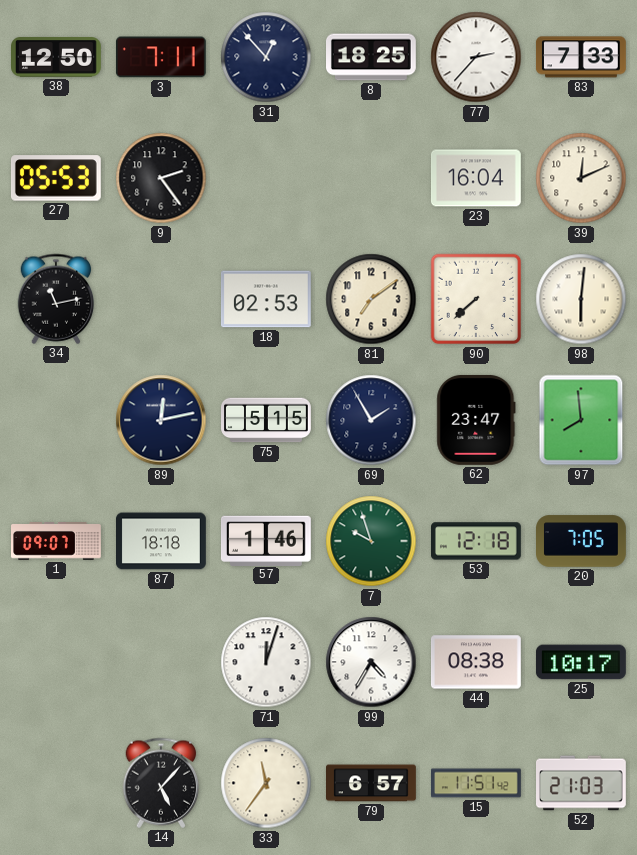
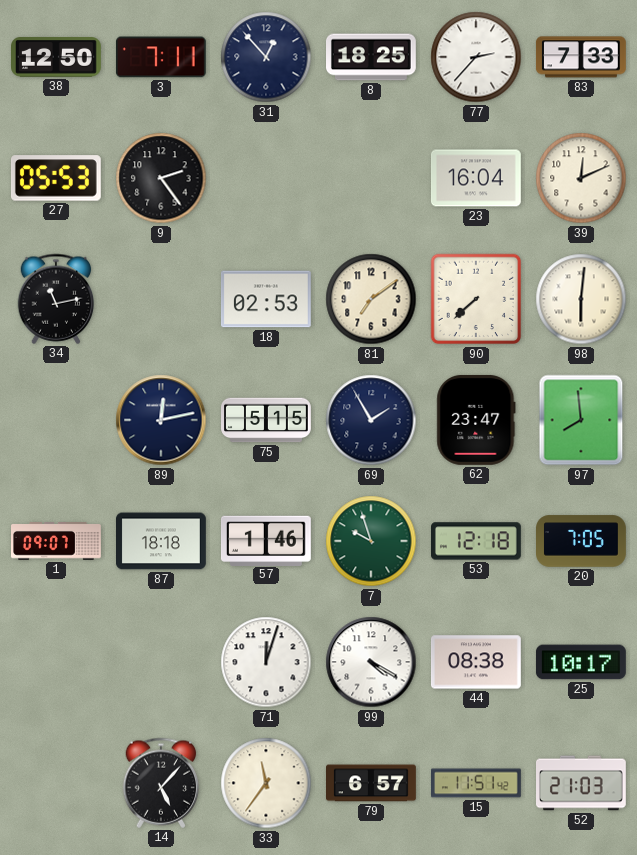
99: 4:35 -> 4:20
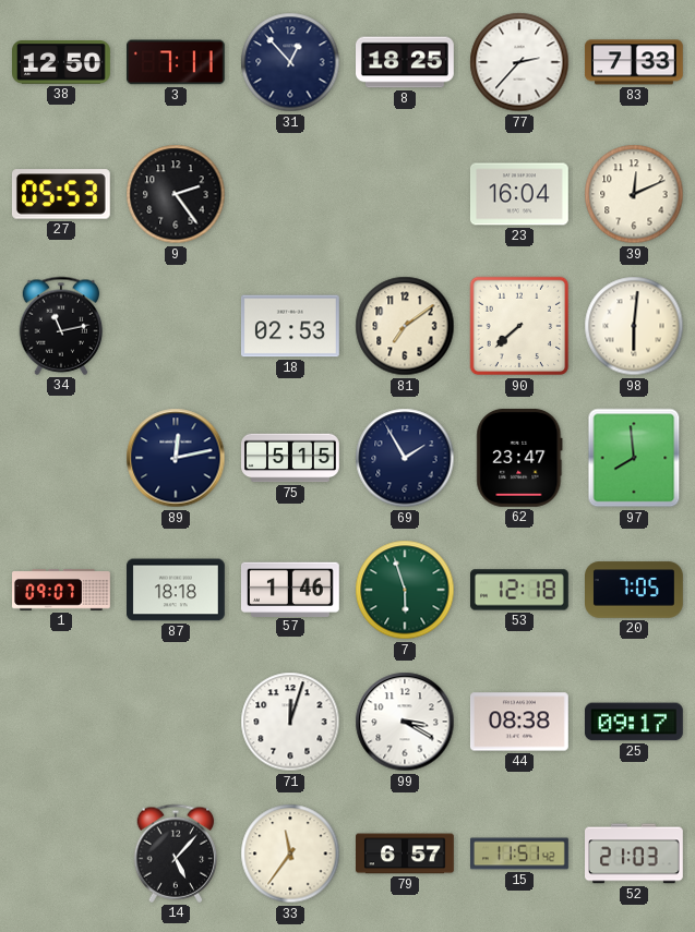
7: 9:57 -> 5:57
99: 4:20 -> 3:20
25: 10:17 -> 09:17
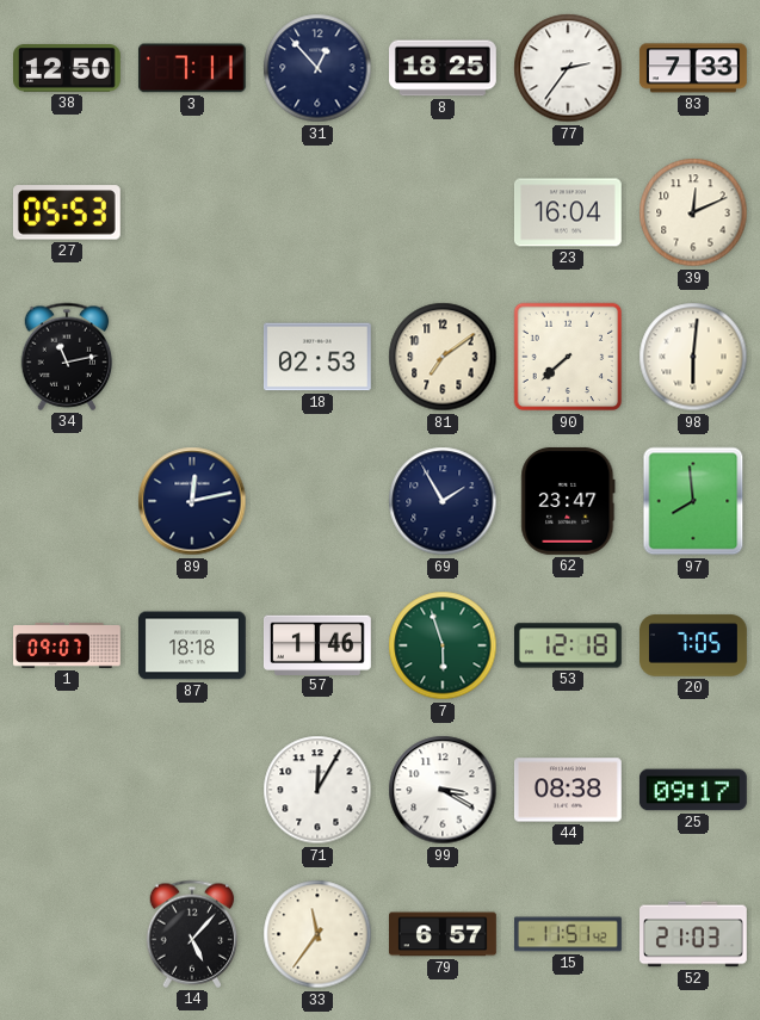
77: 2:37 -> 2:36
9: 2:24 -> none
75: 5:15 -> none
71: 12:03 -> 12:05
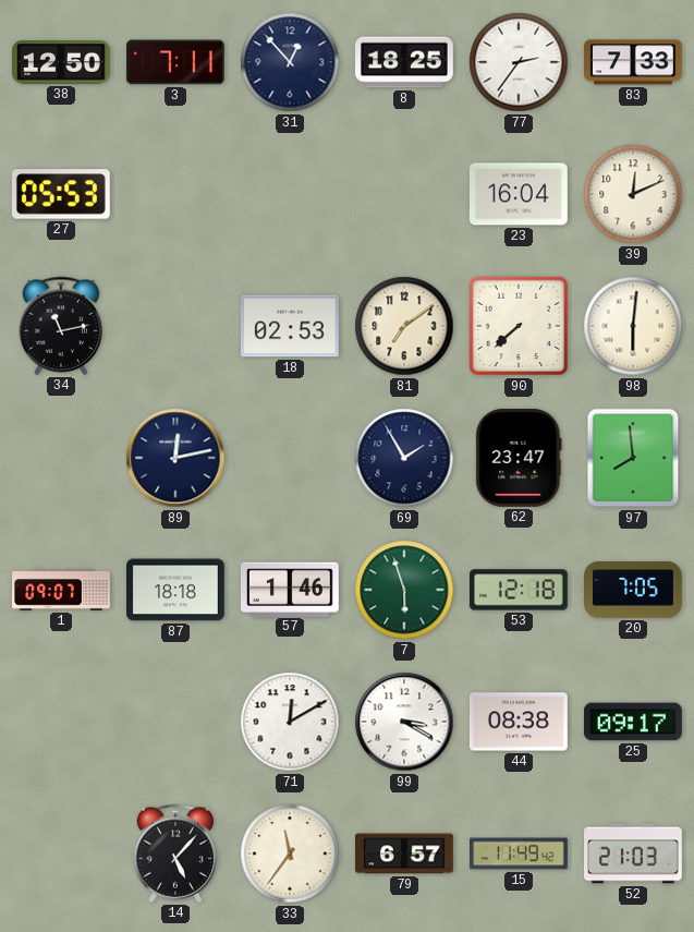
71: 12:05 -> 12:10
15: 11:51 -> 11:49
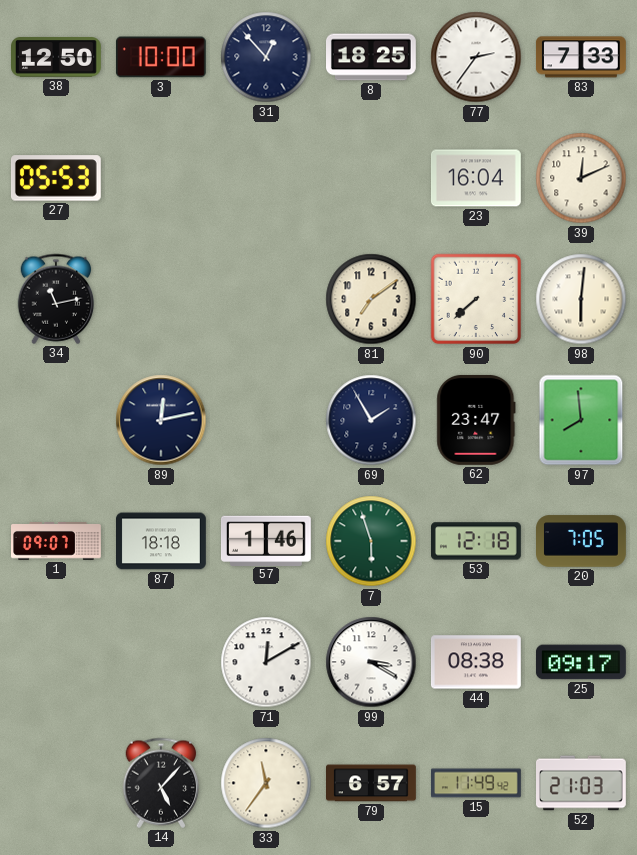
3: 7:11 -> 10:00
18: 02:53 -> none
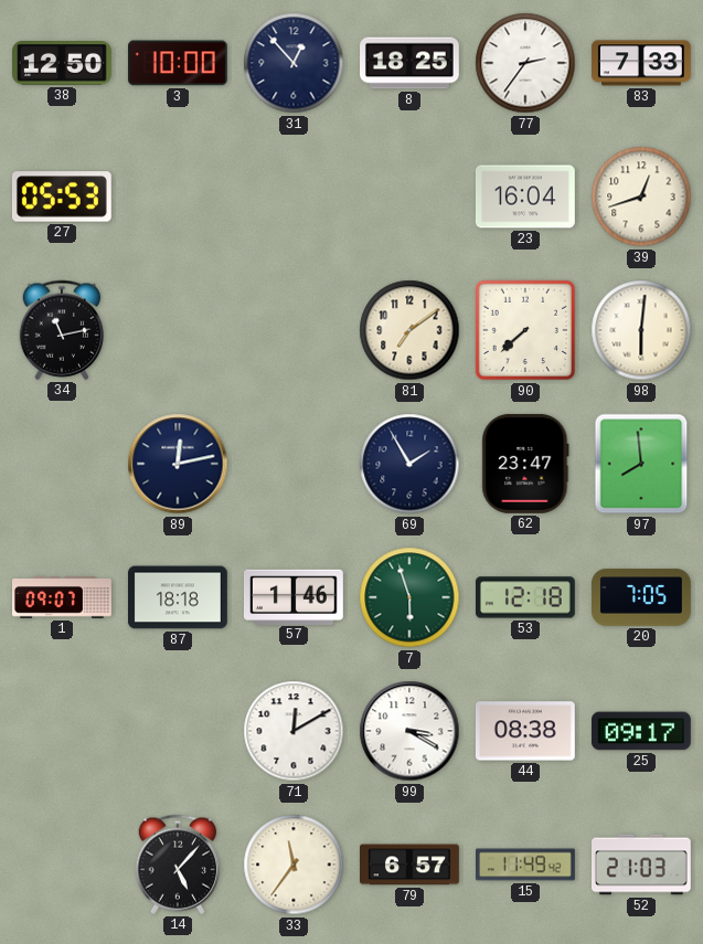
39: 12:11 -> 12:42
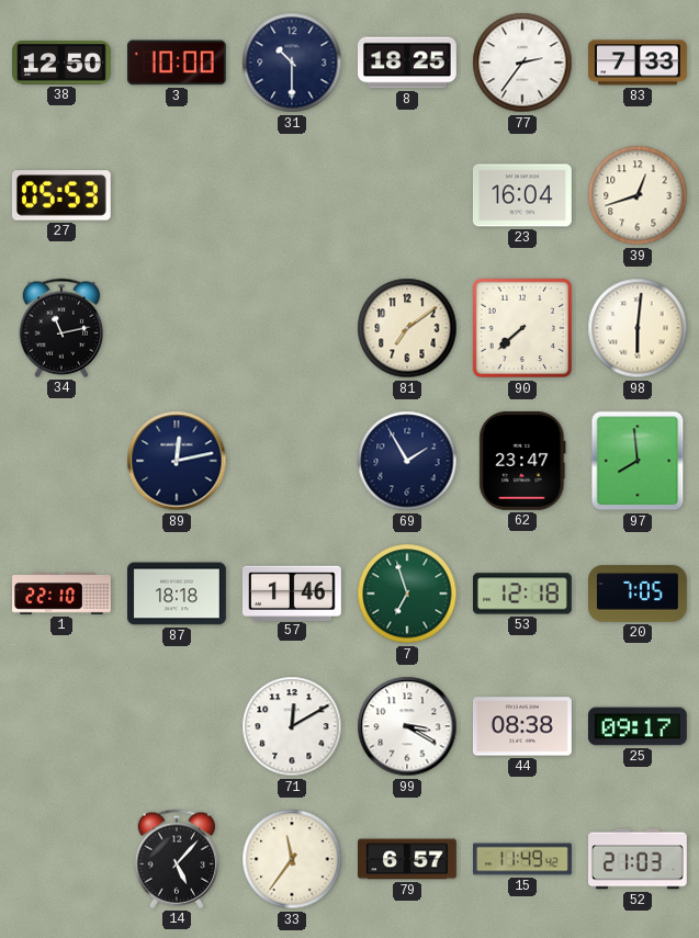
31: 12:53 -> 10:30
1: 09:07 -> 22:10
7: 5:57 -> 6:57
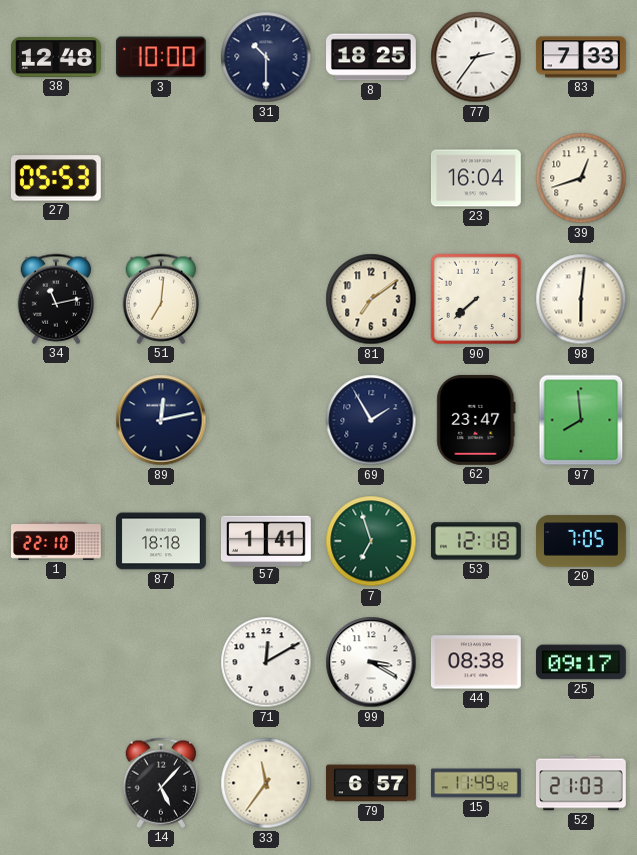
38: 12:50 -> 12:48
51: none -> 7:01
57: 1:46 -> 1:41
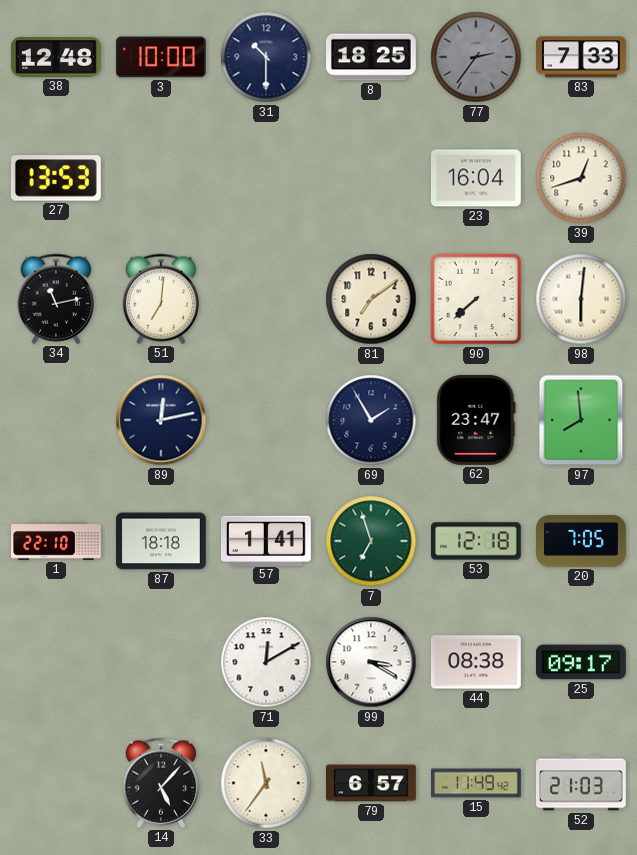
77 dial: white -> grey
27: 05:53 -> 13:53
